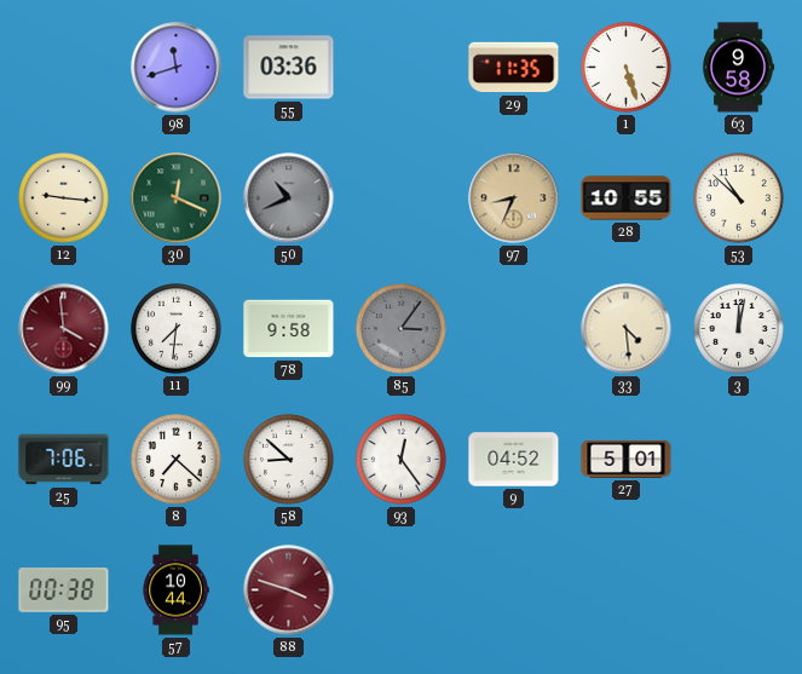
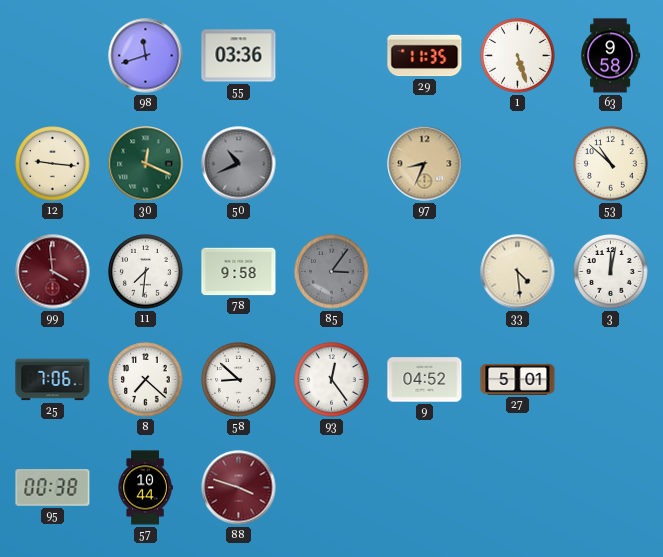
28: 10:55 -> none
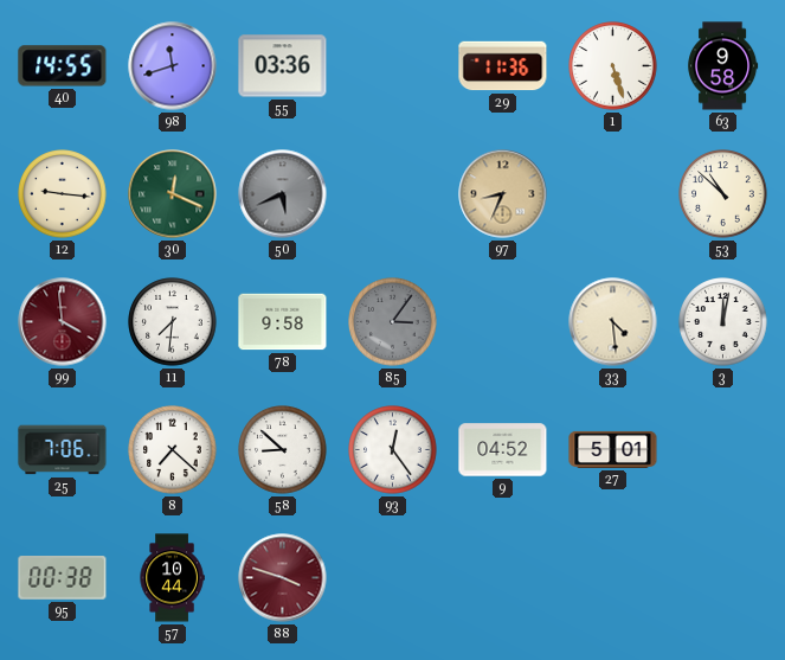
40: none -> 14:55
29: 11:35 -> 11:36
50: 10:41 -> 5:41
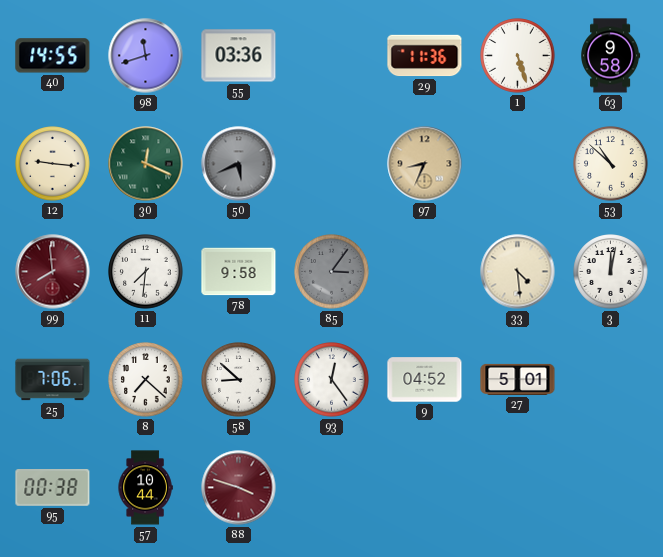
99: 3:59 -> 7:59
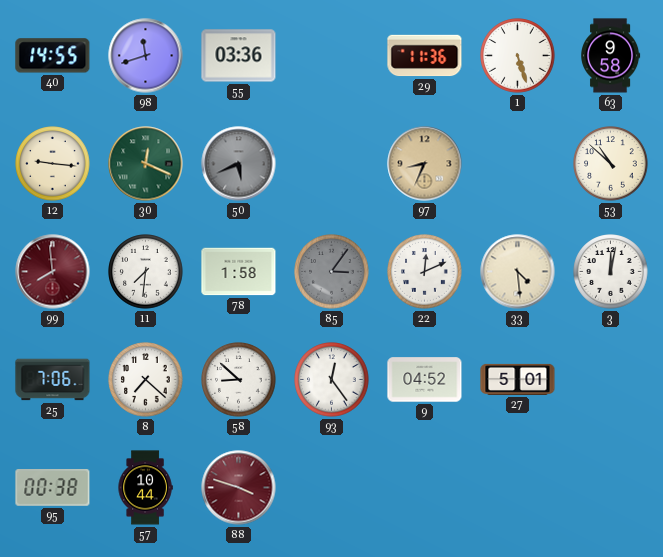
78: 9:58 -> 1:58
22: none -> 12:11
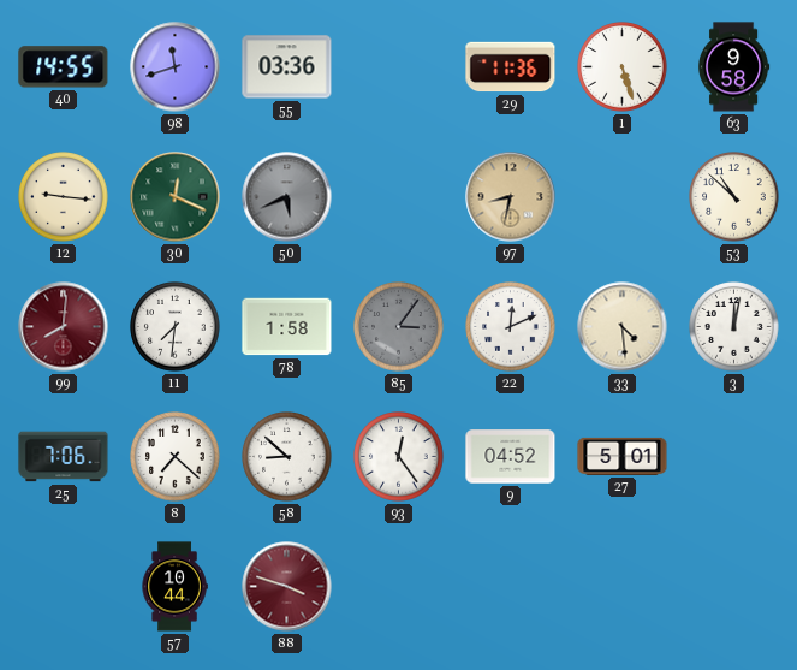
97: 8:34 -> 8:32
99: 7:59 -> 8:01
95: 00:38 -> none
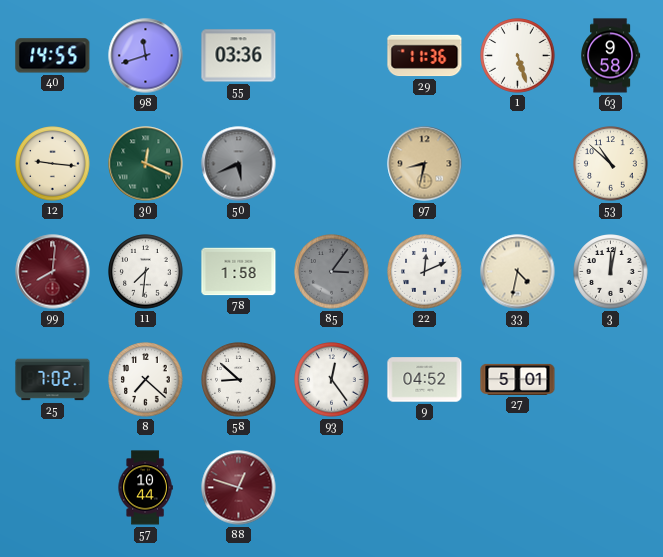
33: 4:29 -> 4:32
25: 7:06 -> 7:02
88: 3:48 -> 12:48
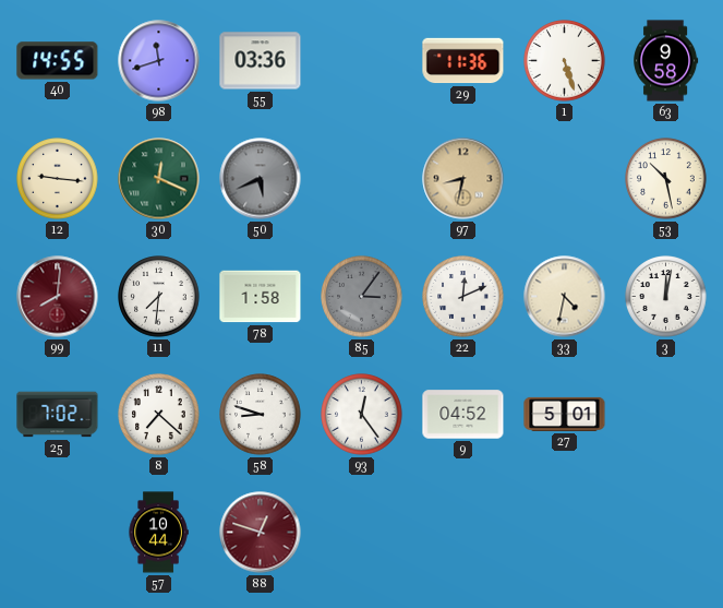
53: 10:52 -> 10:28
58: 8:52 -> 8:48
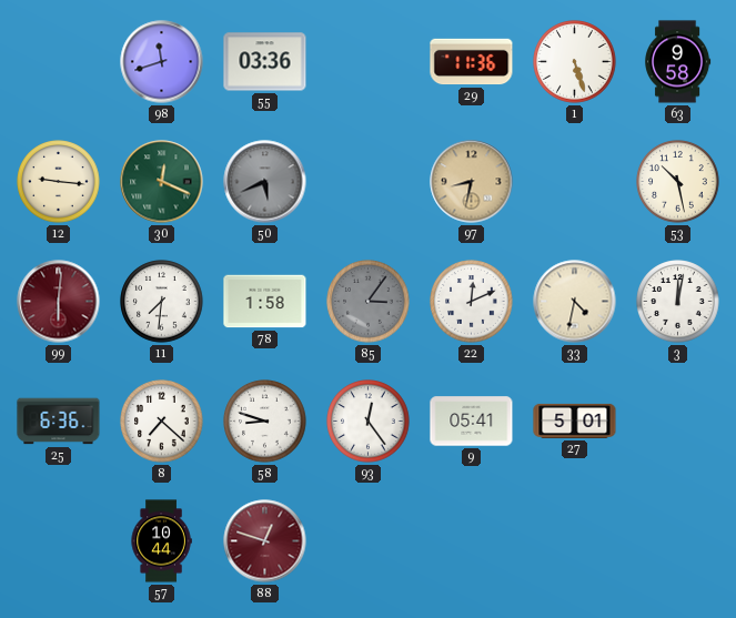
40: 14:55 -> none
99: 8:01 -> 6:01
25: 7:02 -> 6:36
9: 04:52 -> 05:41
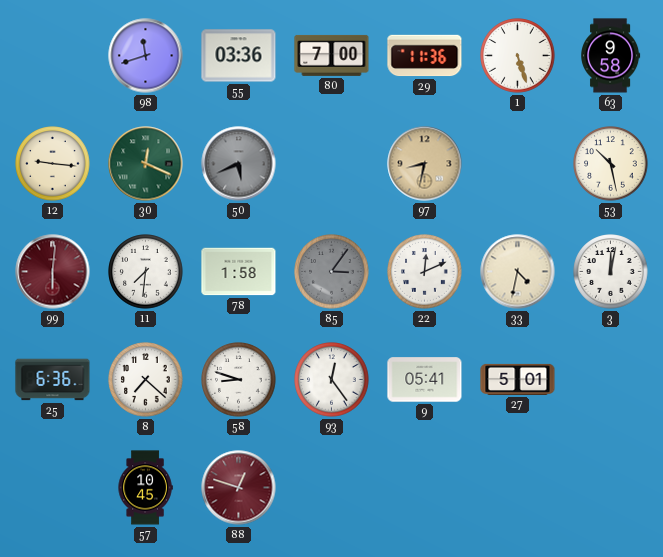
80: none -> 7:00
57: 10:44 -> 10:45
